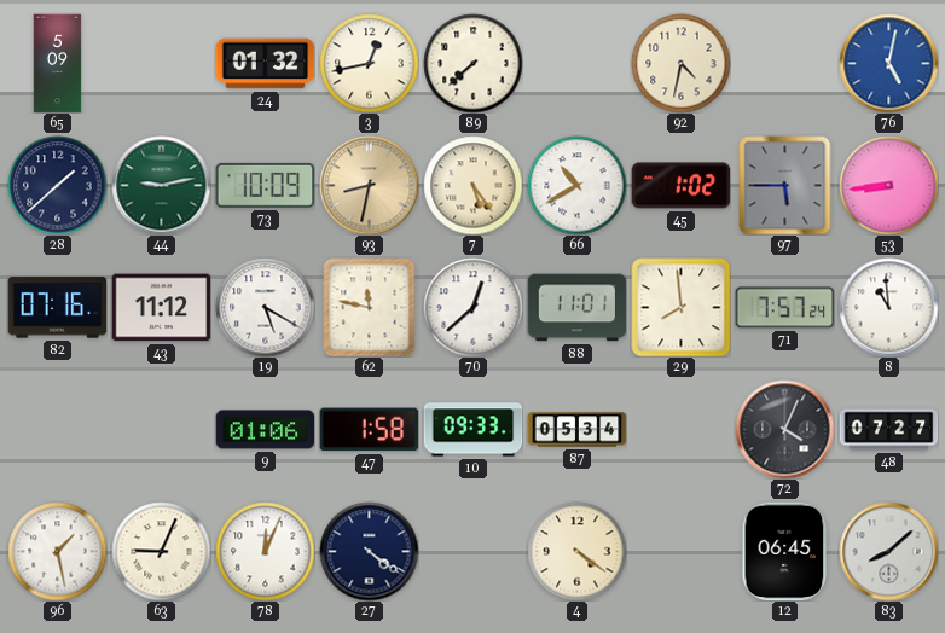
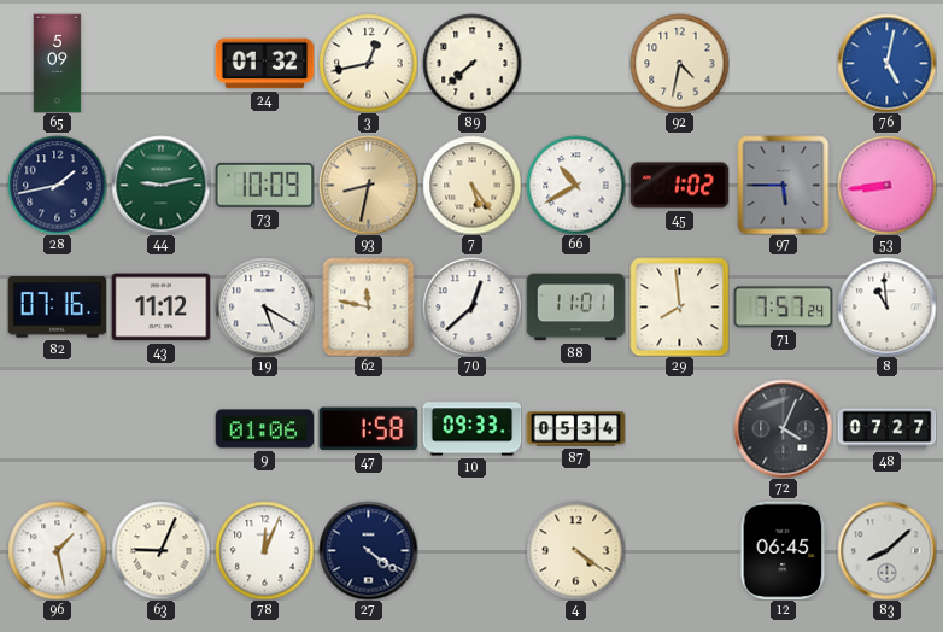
28: 1:38 -> 1:43
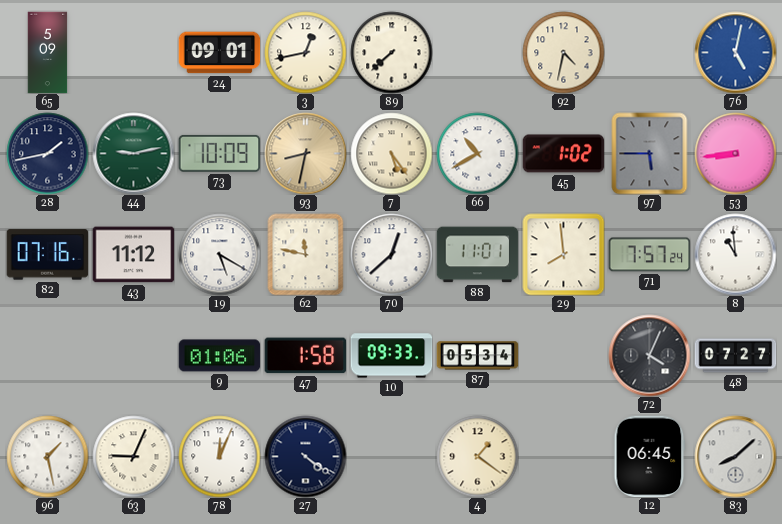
24: 01:32 -> 09:01
4: 4:21 -> 1:21
